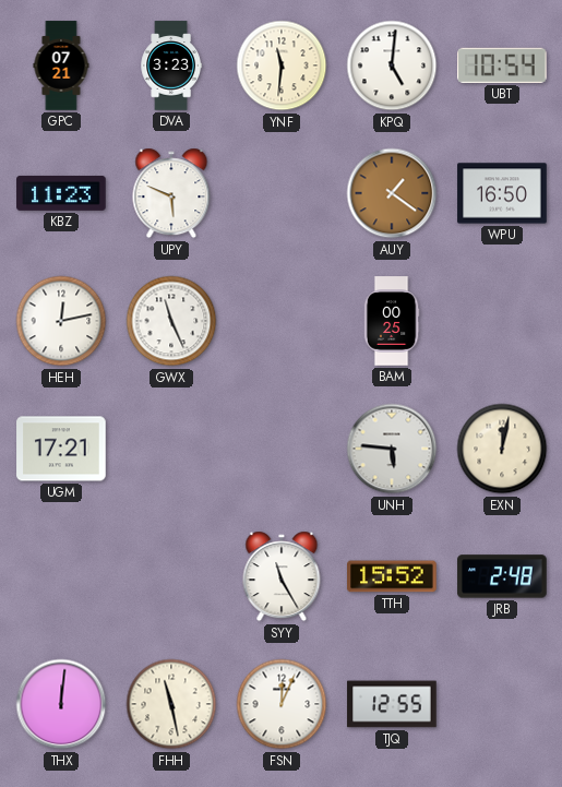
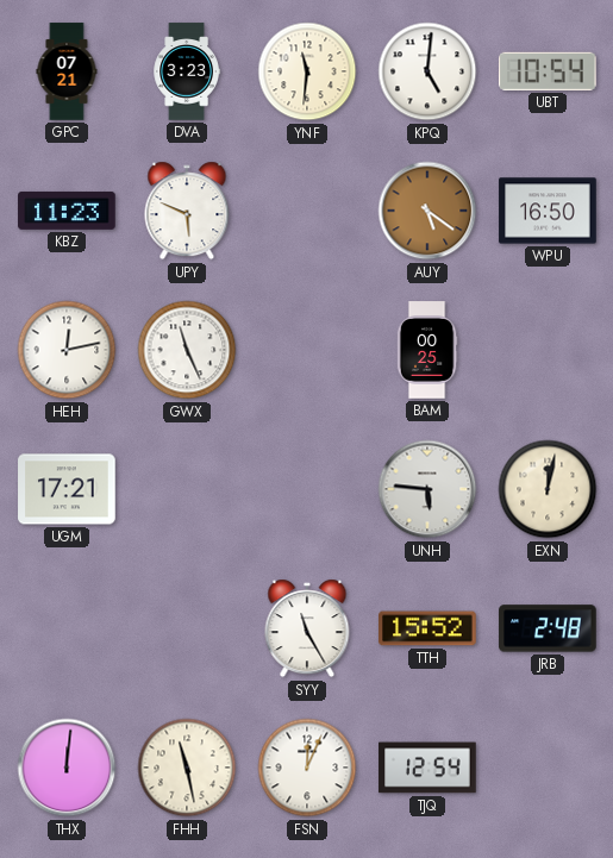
AUY: 1:21 -> 5:21
TJQ: 12:55 -> 12:54
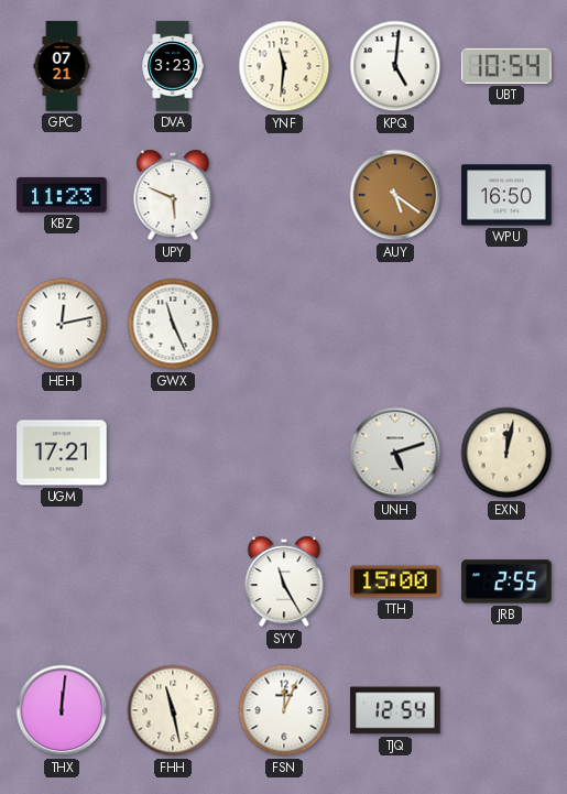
BAM: 00:25 -> none
UNH: 5:46 -> 5:12
TTH: 15:52 -> 15:00
JRB: 2:48 -> 2:55
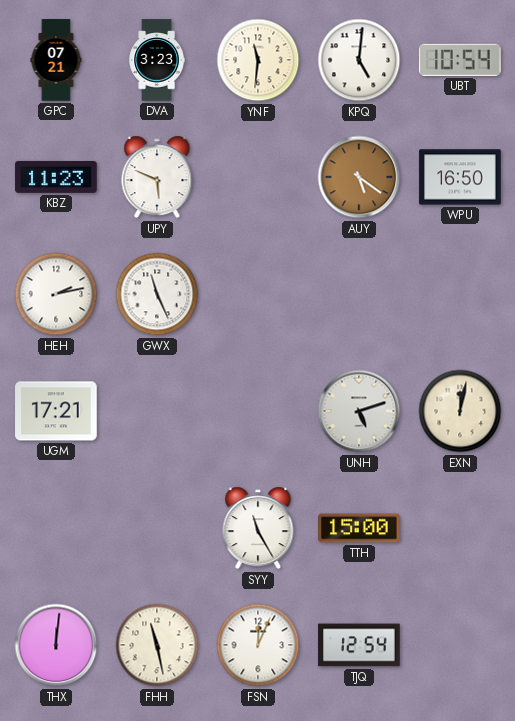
HEH: 12:13 -> 2:13
JRB: 2:55 -> none
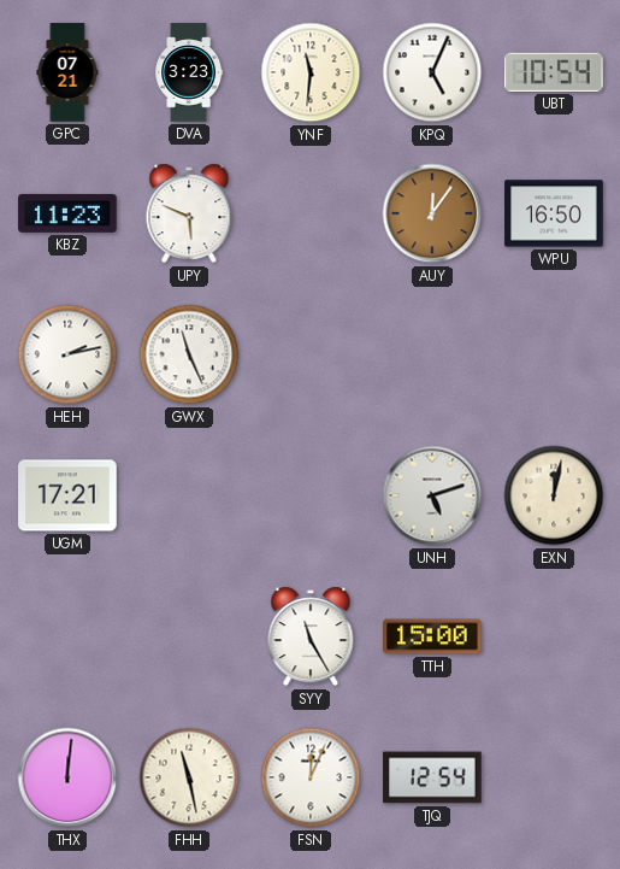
KPQ: 5:01 -> 5:04
AUY: 5:21 -> 12:06
